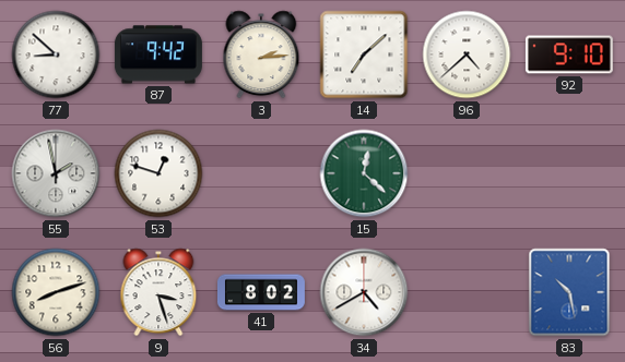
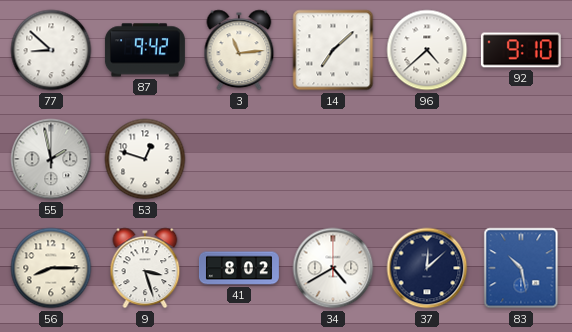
3: 2:14 -> 11:14
15: 12:22 -> none
56: 8:12 -> 8:15
37: none -> 12:08
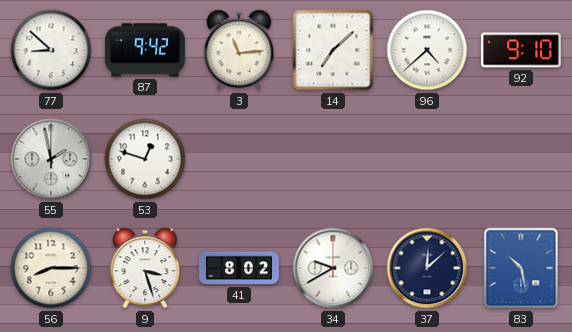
34: 4:40 -> 9:40
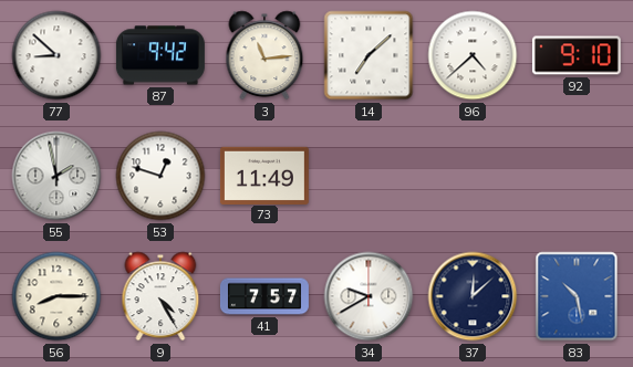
73: none -> 11:49
9: 3:27 -> 4:25
41: 8:02 -> 7:57
